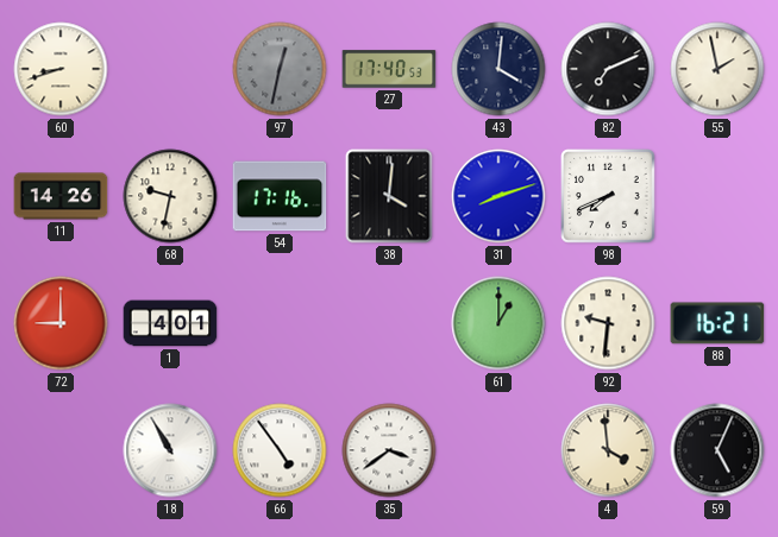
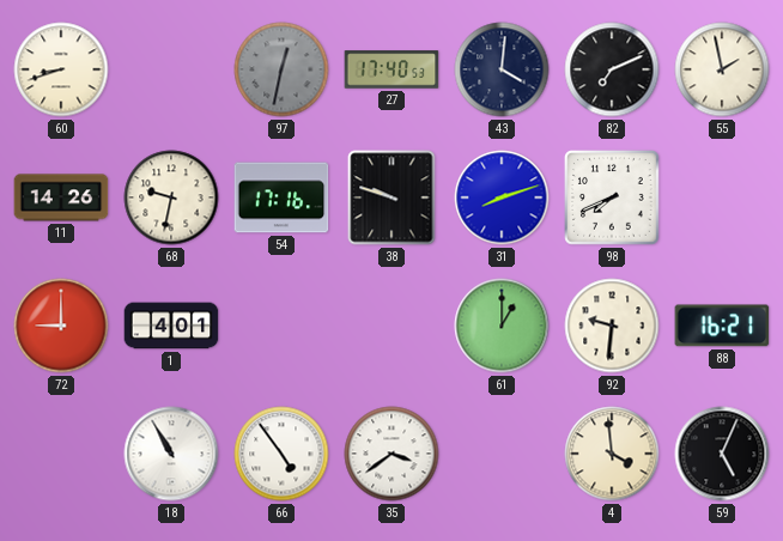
38: 4:01 -> 9:48
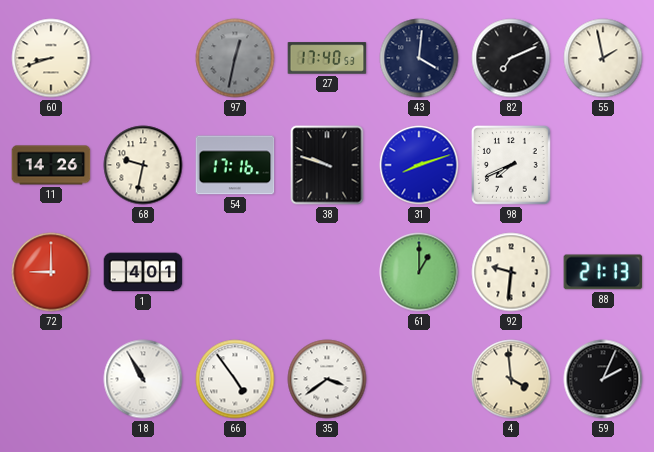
88: 16:21 -> 21:13
59: 5:04 -> 2:04
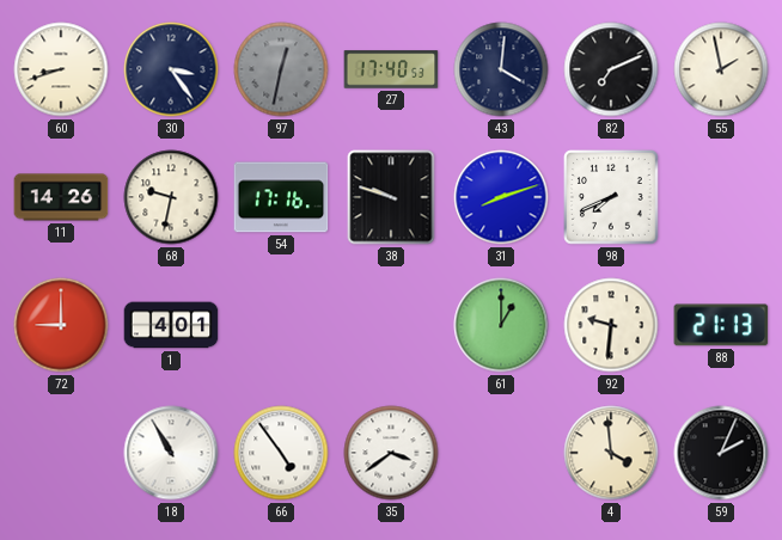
30: none -> 3:24
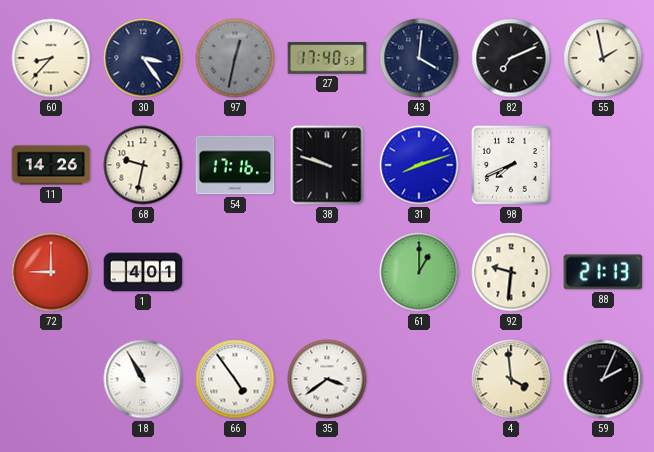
60: 8:42 -> 8:37
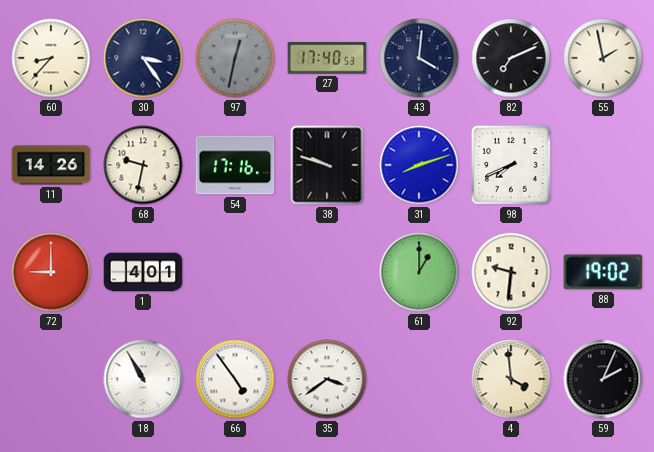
88: 21:13 -> 19:02
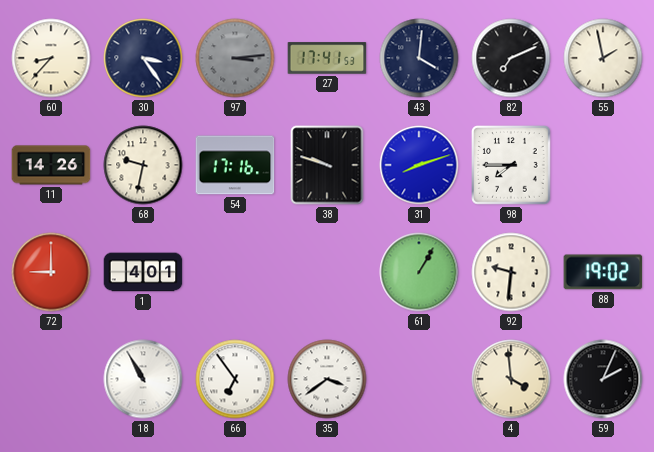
97: 12:32 -> 3:14
27: 17:40 -> 17:41
98: 7:41 -> 7:45
61: 1:00 -> 1:05
66: 4:54 -> 6:54
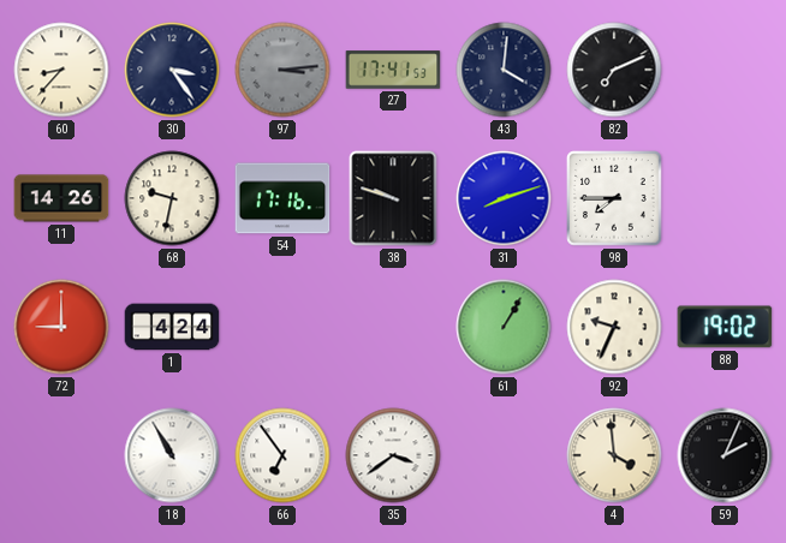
55: 1:58 -> none
1: 4:01 -> 4:24
92: 9:31 -> 9:34
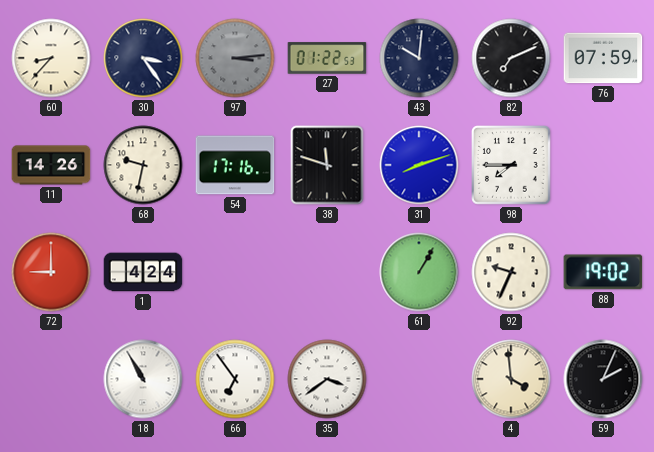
27: 17:41 -> 01:22
43: 4:01 -> 10:01
76: none -> 07:59
38: 9:48 -> 11:48
